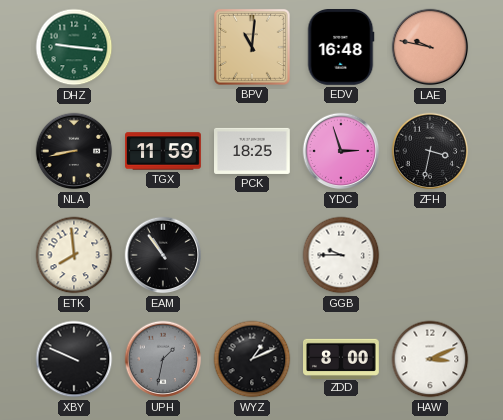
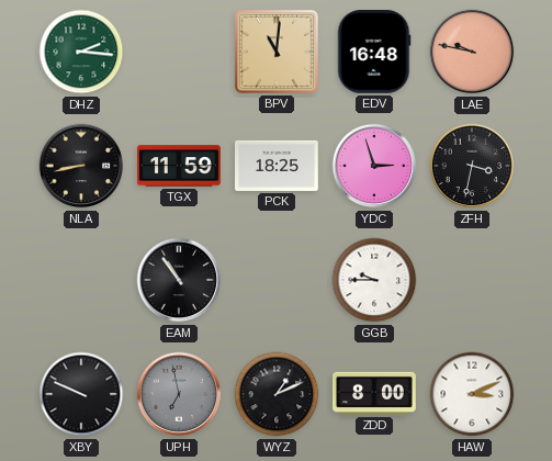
DHZ: 9:16 -> 2:16
ETK: 7:59 -> none
UPH: 1:32 -> 6:58
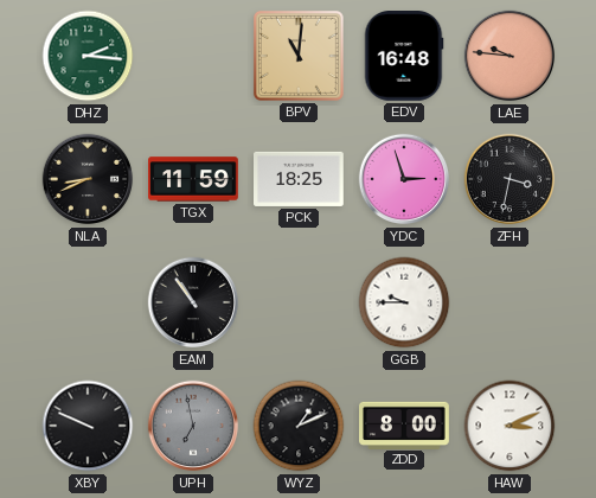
LAE: 9:47 -> 9:46
NLA: 8:43 -> 8:41
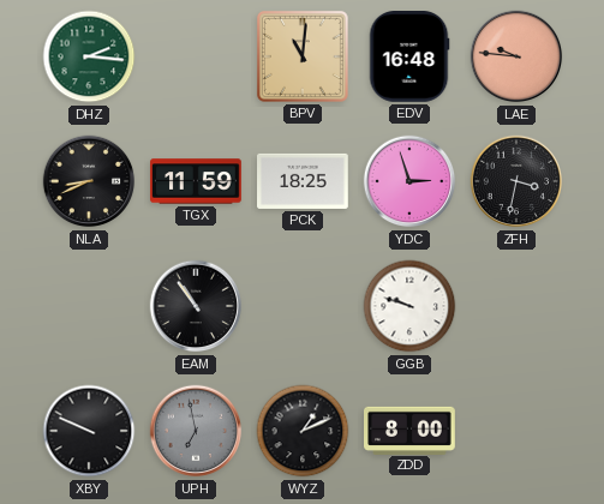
GGB: 9:45 -> 9:48
HAW: 3:11 -> none
